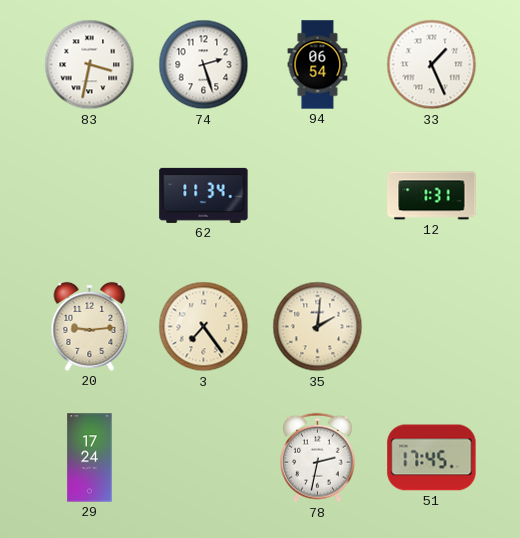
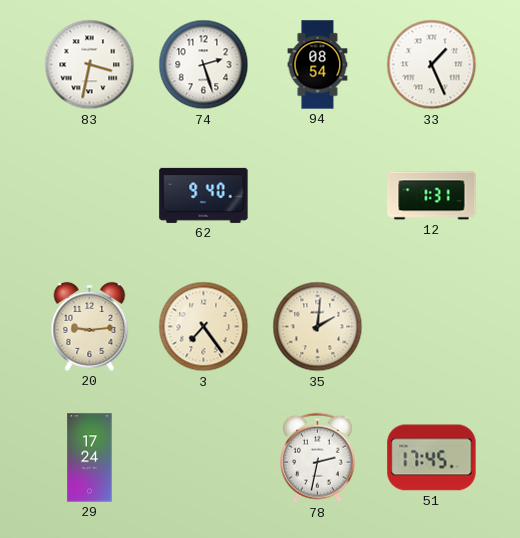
94: 06:54 -> 08:54
62: 11:34 -> 9:40
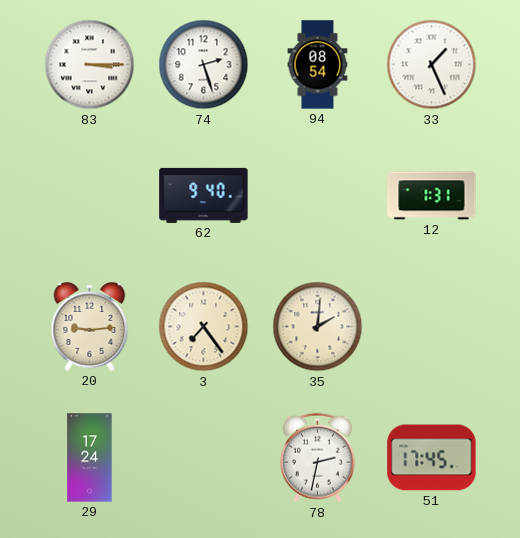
83: 3:32 -> 3:15
